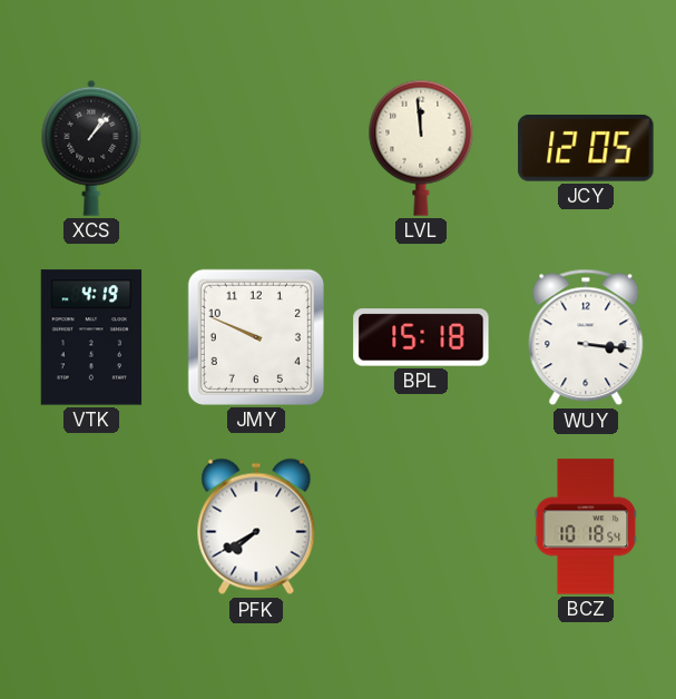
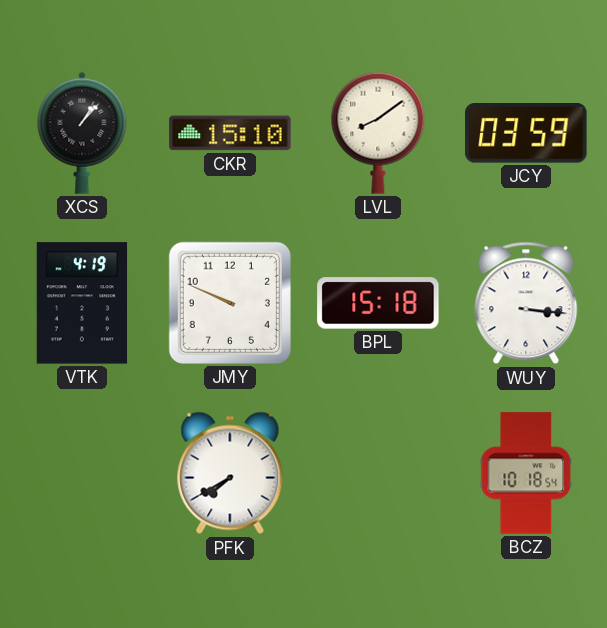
CKR: none -> 15:10
LVL: 11:59 -> 8:09
JCY: 12:05 -> 03:59
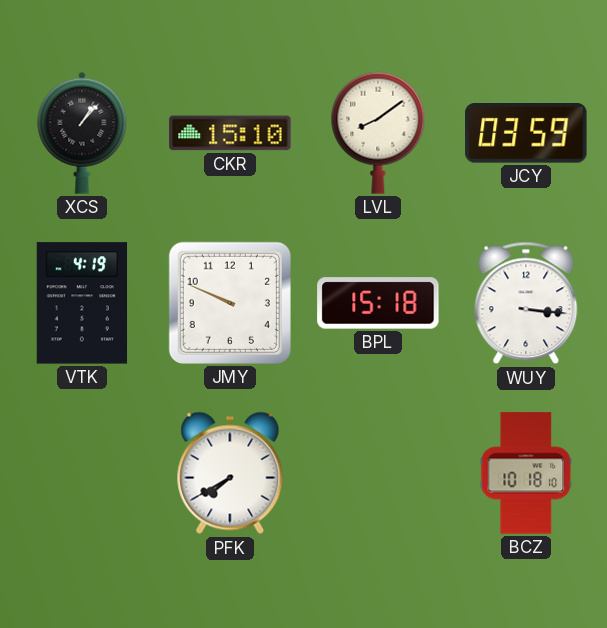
BCZ: 10:18:54 -> 10:18:10
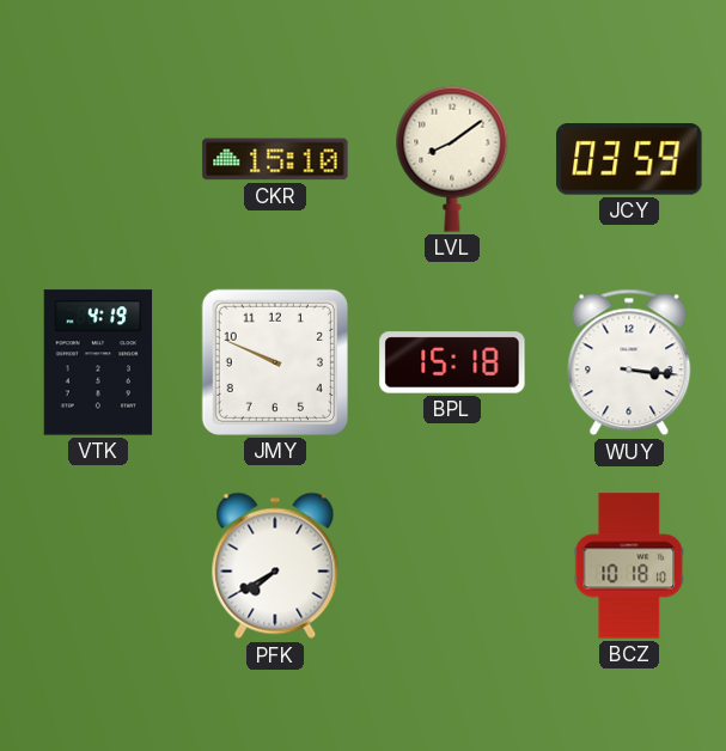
XCS: 1:07 -> none
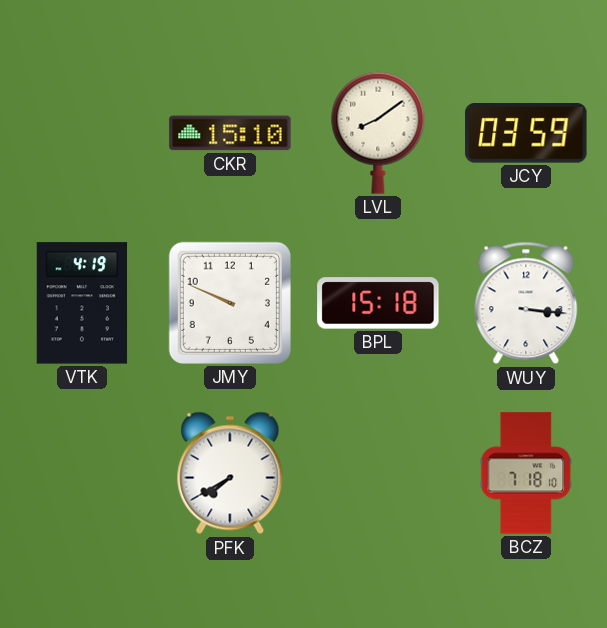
BCZ: 10:18 -> 7:18
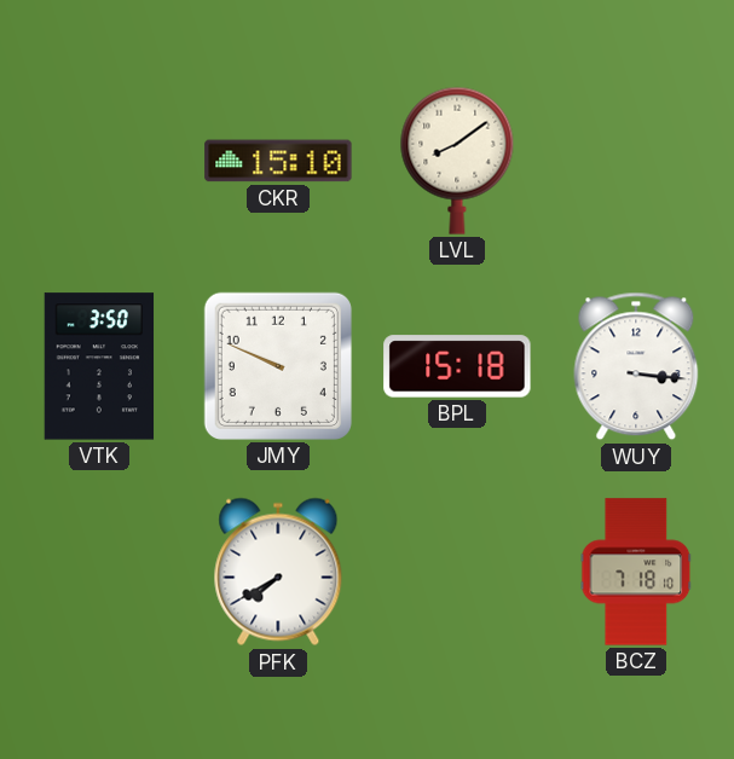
JCY: 03:59 -> none
VTK: 4:19 -> 3:50
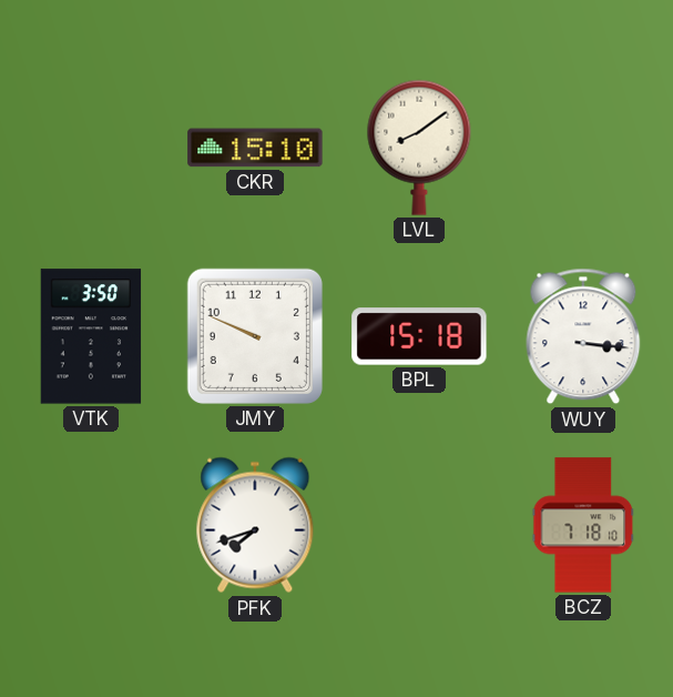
PFK: 7:40 -> 7:42
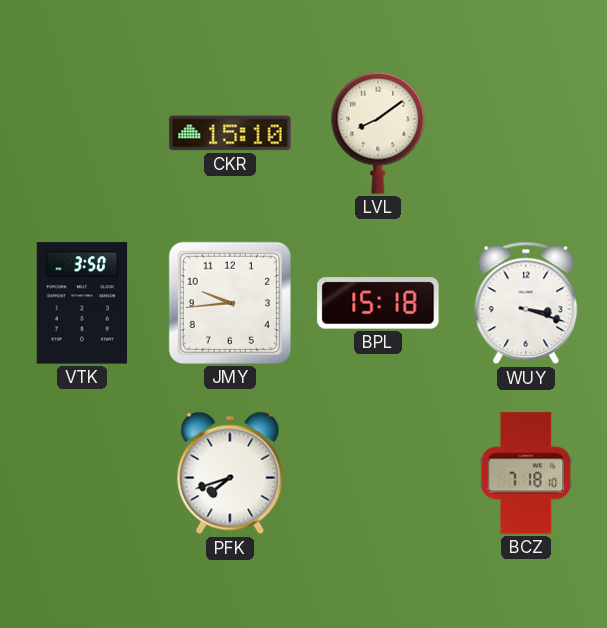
JMY: 9:49 -> 9:44
WUY: 3:16 -> 3:18
